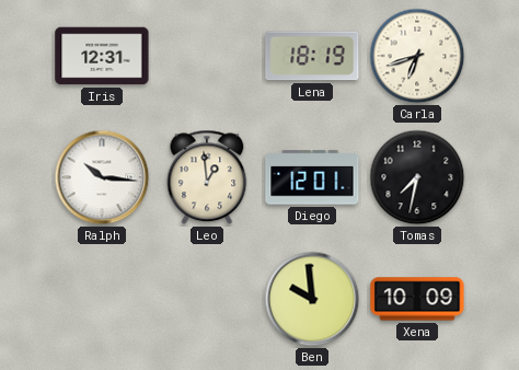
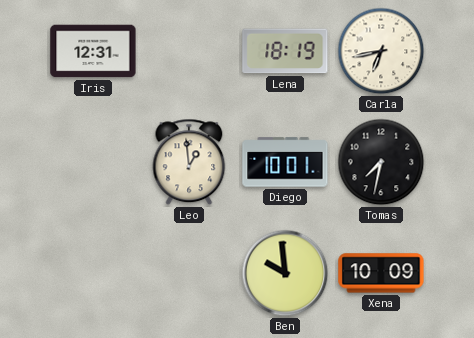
Carla: 6:42 -> 6:43
Ralph: 10:16 -> none
Diego: 12:01 -> 10:01
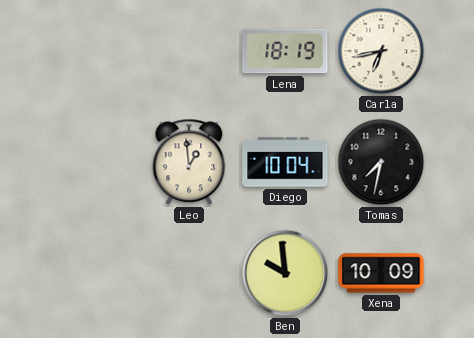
Iris: 12:31 -> none
Diego: 10:01 -> 10:04
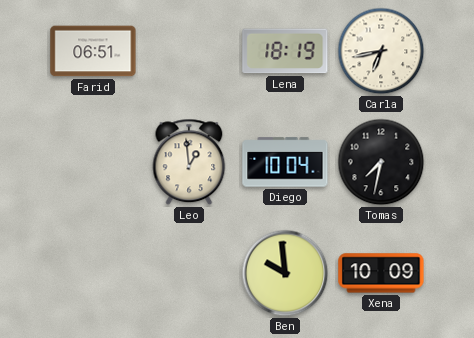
Farid: none -> 06:51
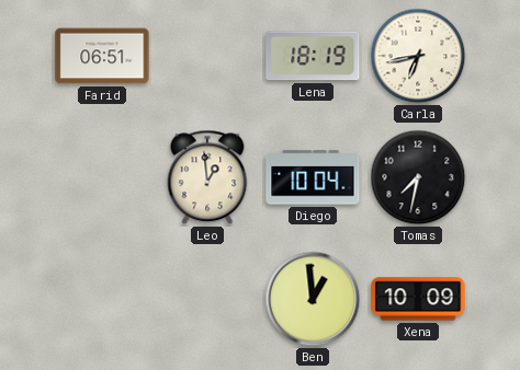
Ben: 9:59 -> 12:59
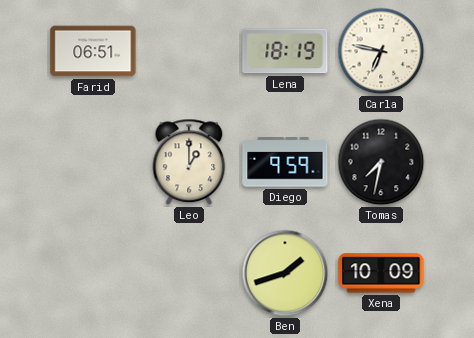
Carla: 6:43 -> 6:47
Leo: 12:59 -> 1:00
Diego: 10:04 -> 9:59
Ben: 12:59 -> 1:42
